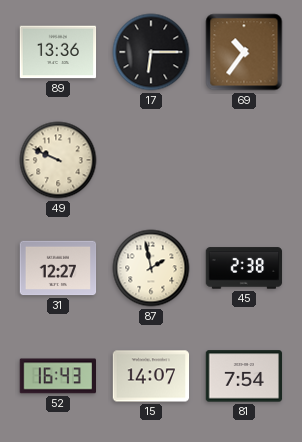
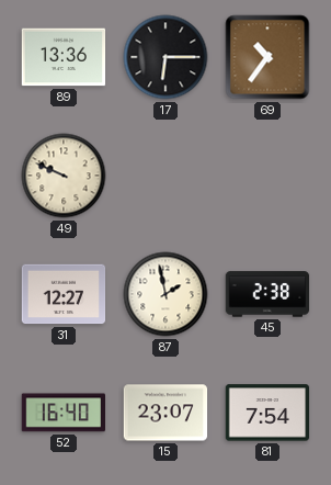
52: 16:43 -> 16:40
15: 14:07 -> 23:07
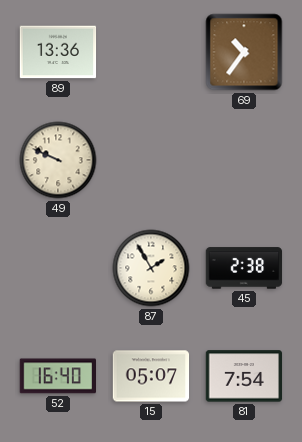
17: 6:15 -> none
31: 12:27 -> none
87: 1:58 -> 1:55
15: 23:07 -> 05:07
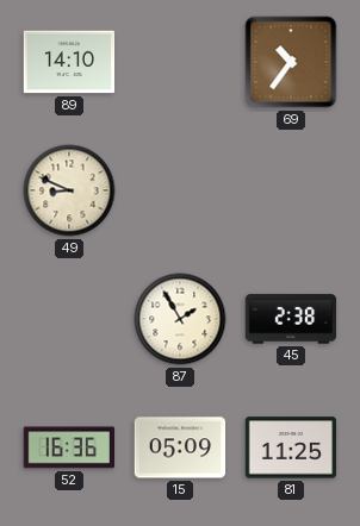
89: 13:36 -> 14:10
49: 9:49 -> 8:49
52: 16:40 -> 16:36
15: 05:07 -> 05:09
81: 7:54 -> 11:25
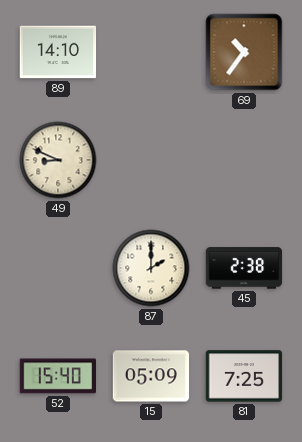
87: 1:55 -> 2:00
52: 16:36 -> 15:40
81: 11:25 -> 7:25
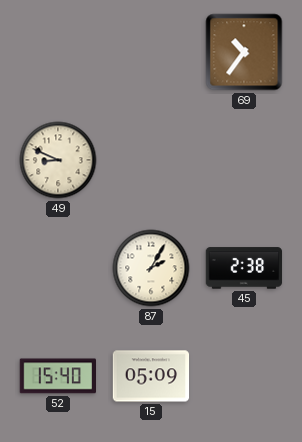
89: 14:10 -> none
87: 2:00 -> 2:05
81: 7:25 -> none
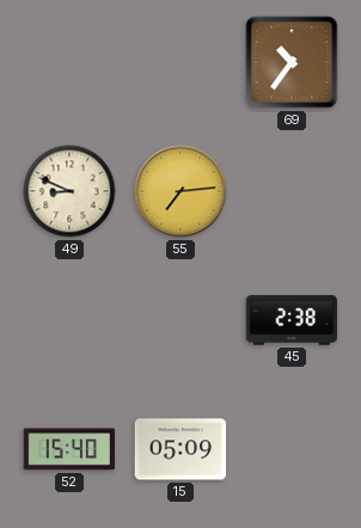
55: none -> 7:14
87: 2:05 -> none
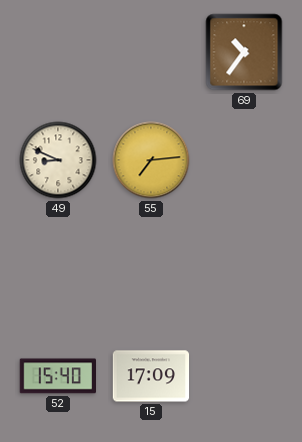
45: 2:38 -> none
15: 05:09 -> 17:09
